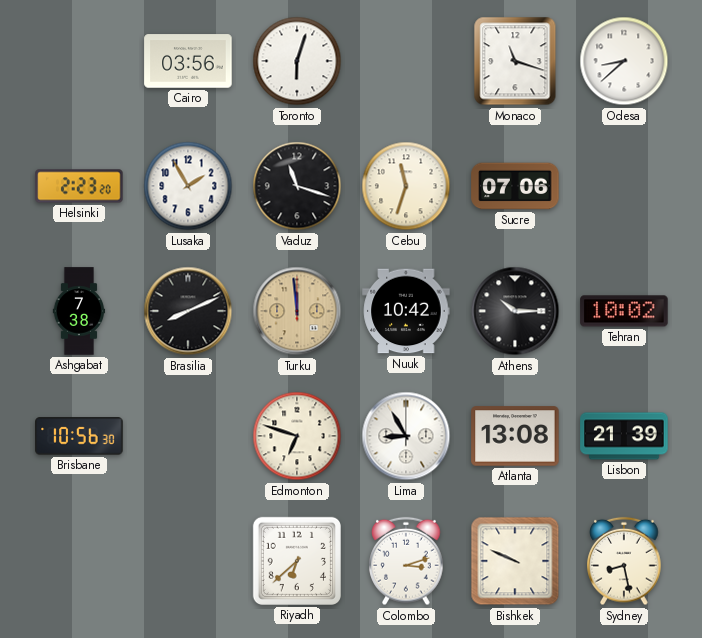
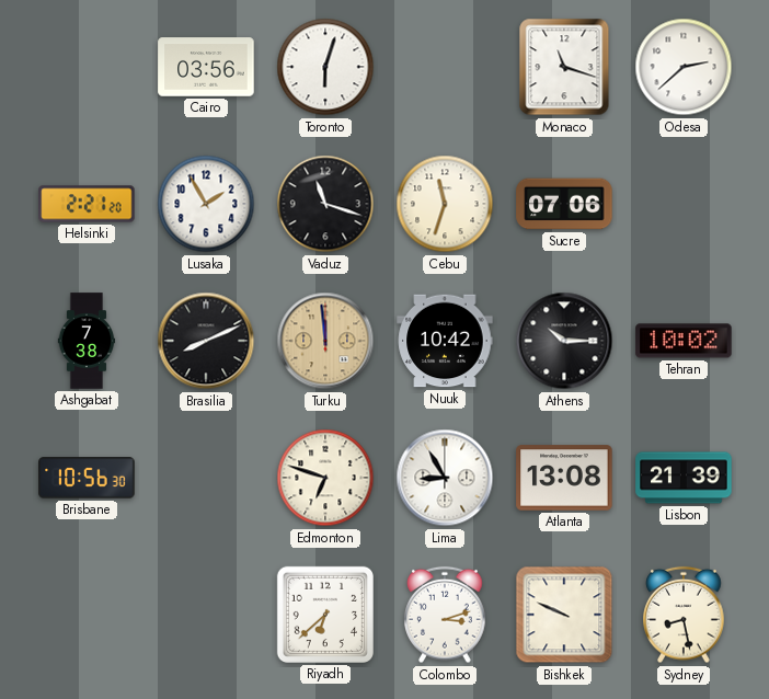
Odesa: 8:38 -> 2:38
Helsinki: 2:23 -> 2:21
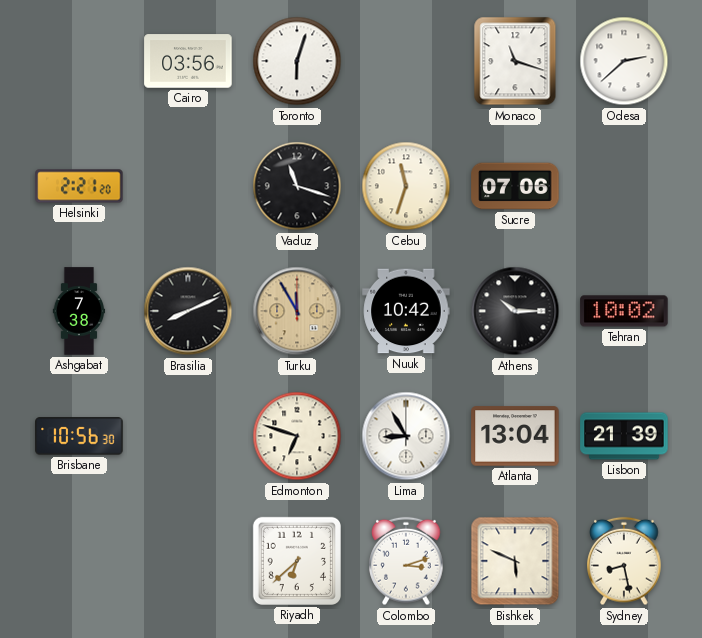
Lusaka: 1:55 -> none
Turku: 11:59 -> 11:55
Atlanta: 13:08 -> 13:04
Bishkek: 9:49 -> 5:49
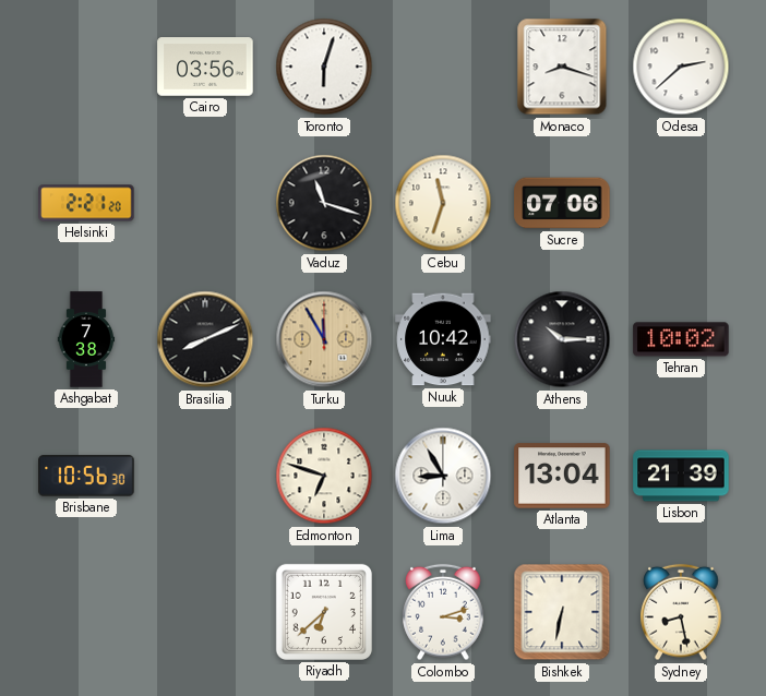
Monaco: 11:18 -> 8:18
Bishkek: 5:49 -> 6:32
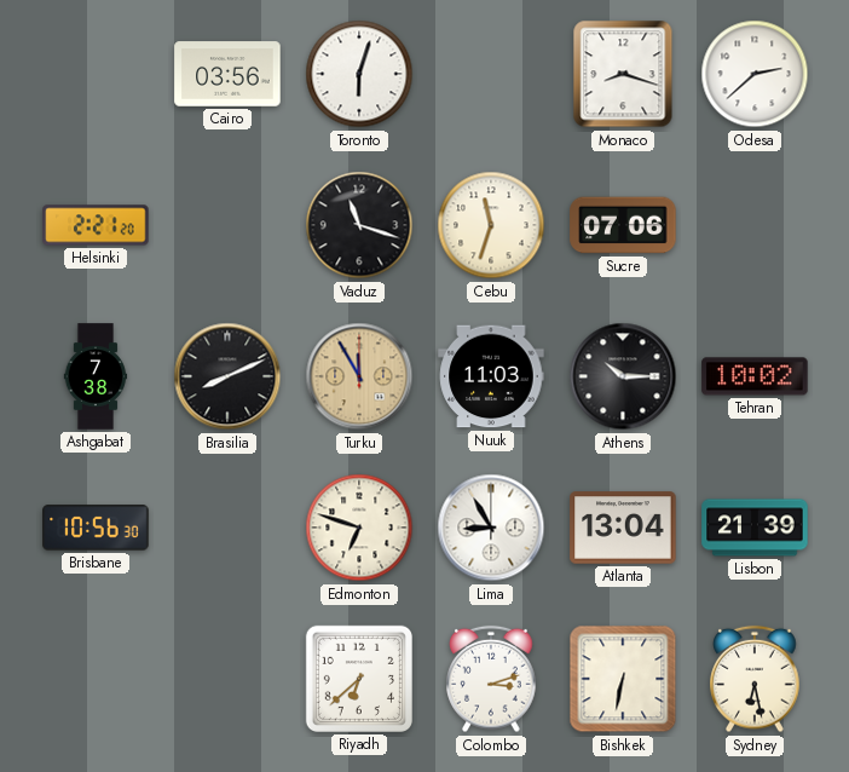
Nuuk: 10:42 -> 11:03
Sydney: 8:28 -> 6:28
